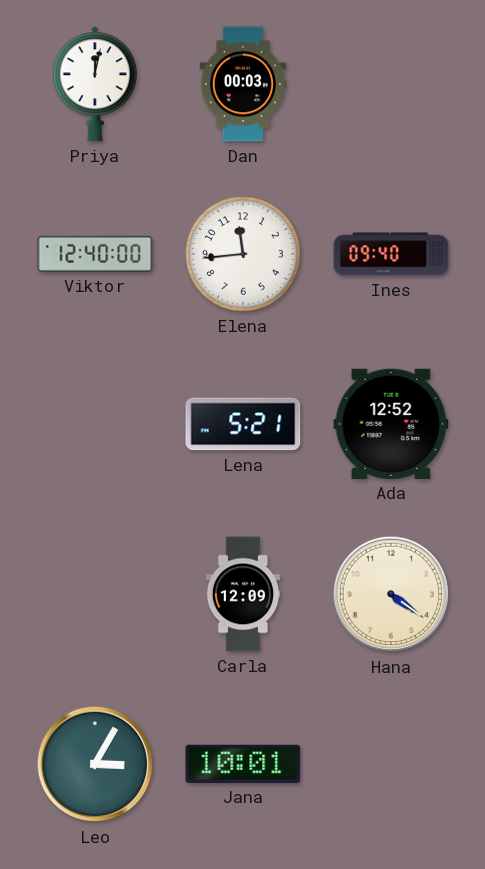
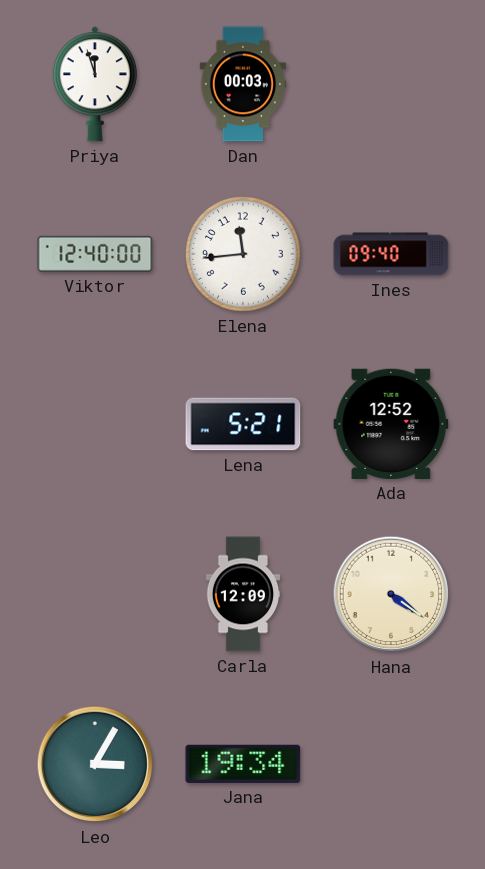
Priya: 12:02 -> 11:57
Jana: 10:01 -> 19:34
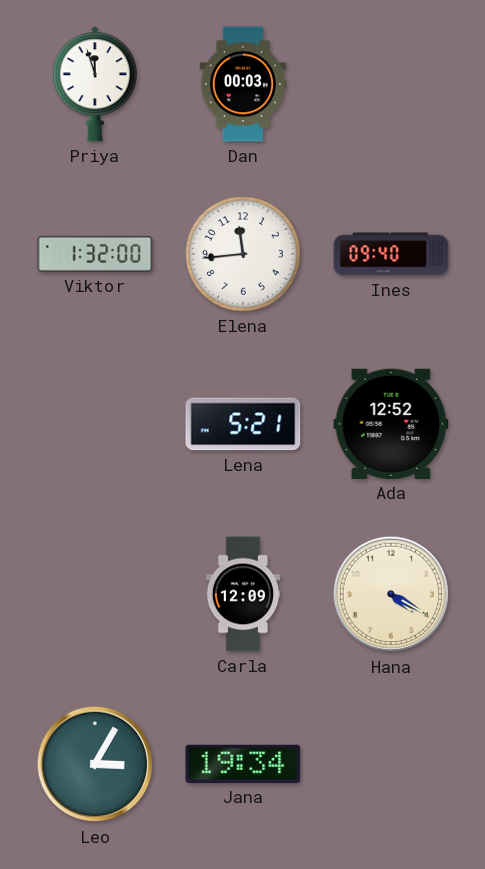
Viktor: 12:40 -> 1:32
Hana: 4:21 -> 4:20
